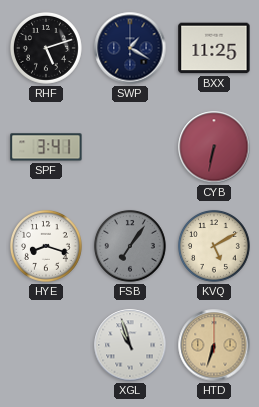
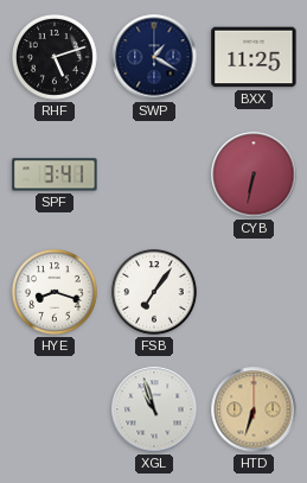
FSB dial: grey -> white
KVQ: 5:10 -> none
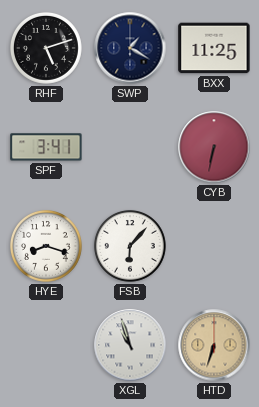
FSB: 7:06 -> 6:07
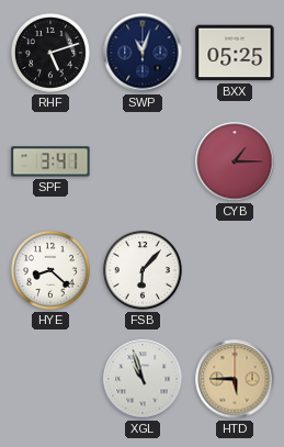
SWP: 1:20 -> 11:03
BXX: 11:25 -> 05:25
CYB: 6:32 -> 1:15
HYE: 8:18 -> 8:22
HTD: 6:33 -> 5:45
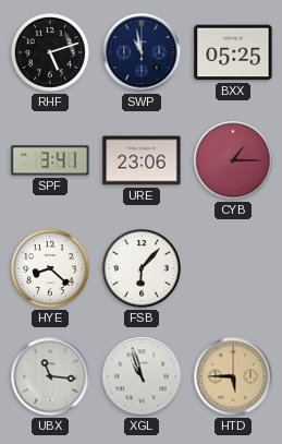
SWP: 11:03 -> 10:58
URE: none -> 23:06
UBX: none -> 11:16
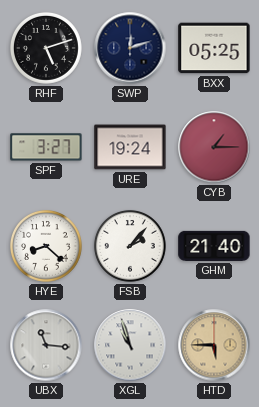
SWP: 10:58 -> 12:12
SPF: 3:41 -> 3:27
URE: 23:06 -> 19:24
FSB: 6:07 -> 2:07
GHM: none -> 21:40
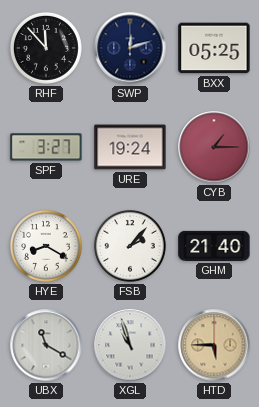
RHF: 5:12 -> 11:53
HYE: 8:22 -> 8:20
UBX: 11:16 -> 11:20
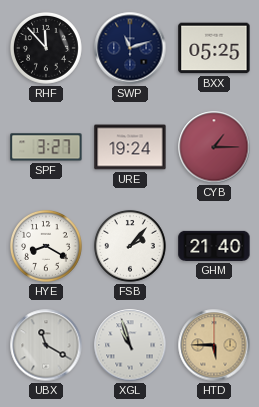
SWP: 12:12 -> 11:12
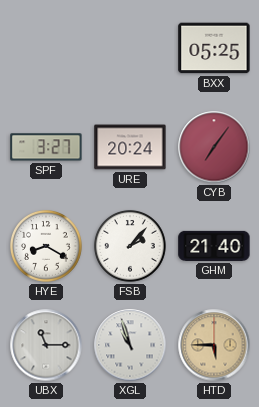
RHF: 11:53 -> none
SWP: 11:12 -> none
URE: 19:24 -> 20:24
CYB: 1:15 -> 7:06
UBX: 11:20 -> 11:15
